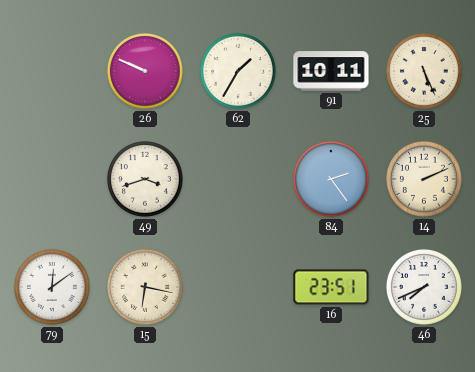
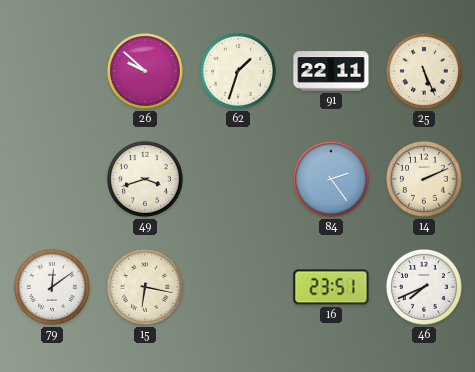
26: 9:49 -> 9:52
62: 1:35 -> 1:33
91: 10:11 -> 22:11
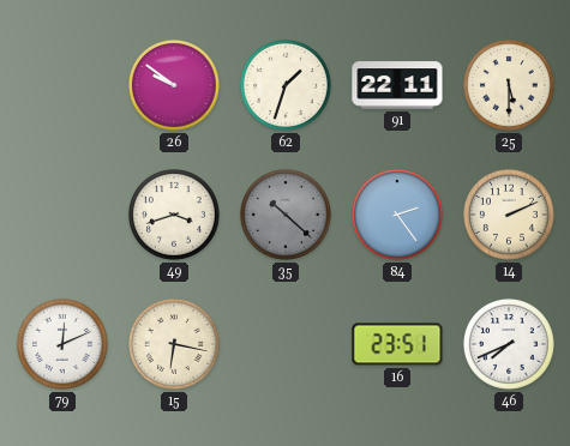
26: 9:52 -> 9:51
25: 5:26 -> 5:30
35: none -> 10:22
79: 12:09 -> 12:11
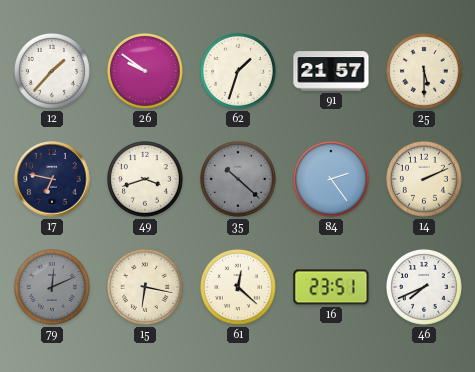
12: none -> 1:37
91: 22:11 -> 21:57
17: none -> 6:47
79 dial: white -> grey
61: none -> 12:22
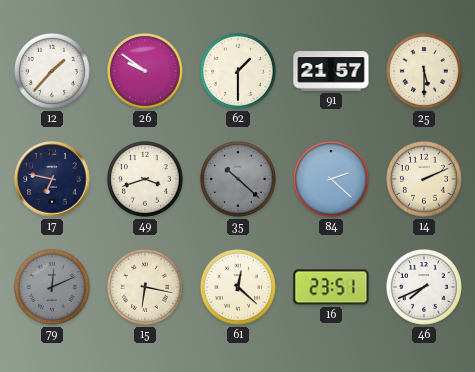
62: 1:33 -> 1:30
84: 2:24 -> 2:22
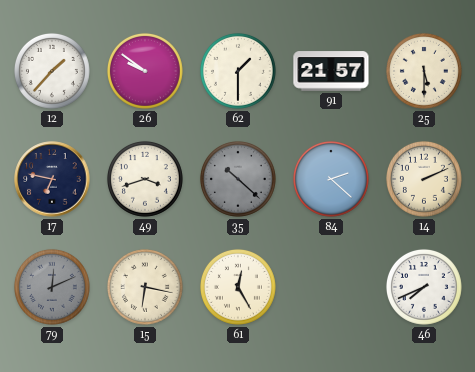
61: 12:22 -> 12:25
16: 23:51 -> none
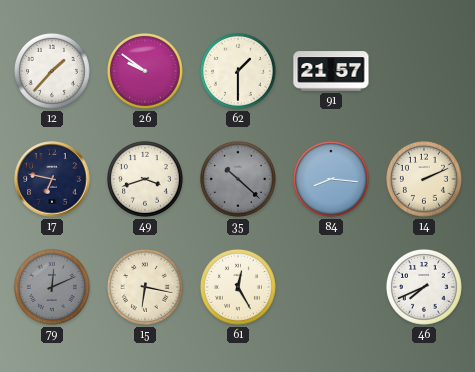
25: 5:30 -> none
84: 2:22 -> 8:16
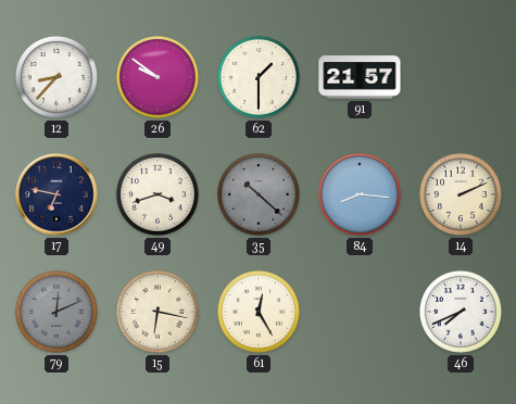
12: 1:37 -> 8:37
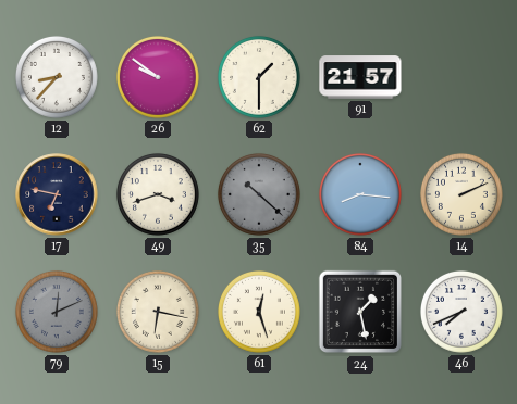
61: 12:25 -> 12:27
24: none -> 1:28
